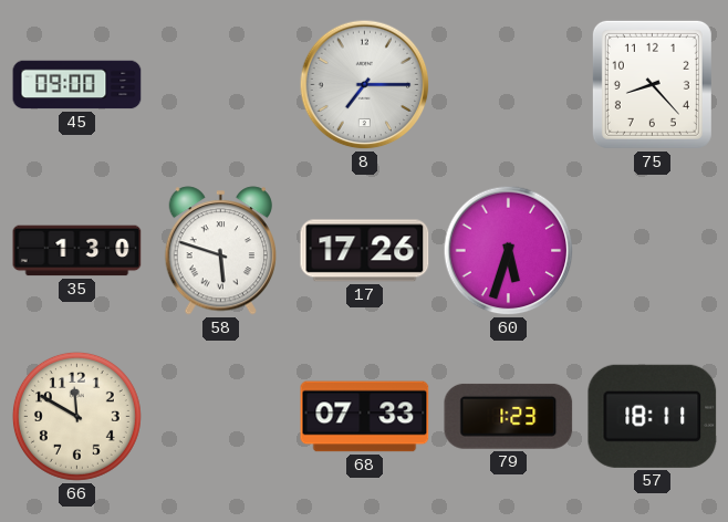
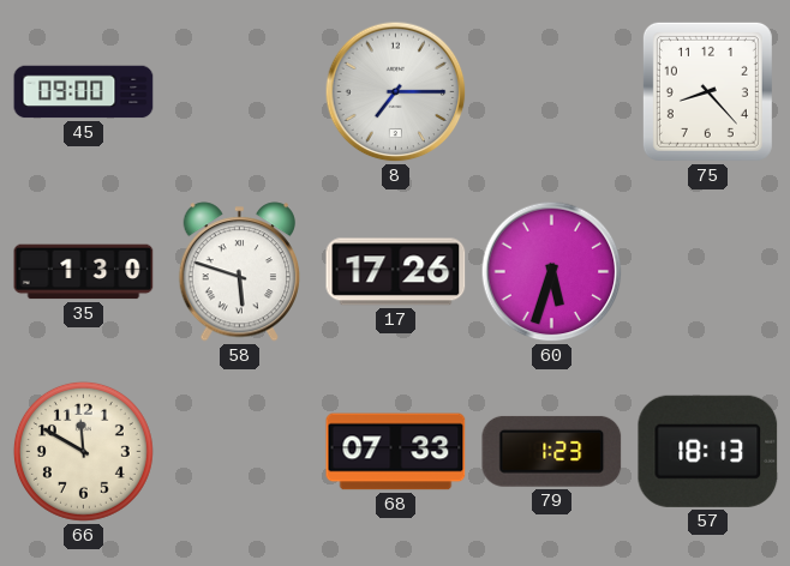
57: 18:11 -> 18:13
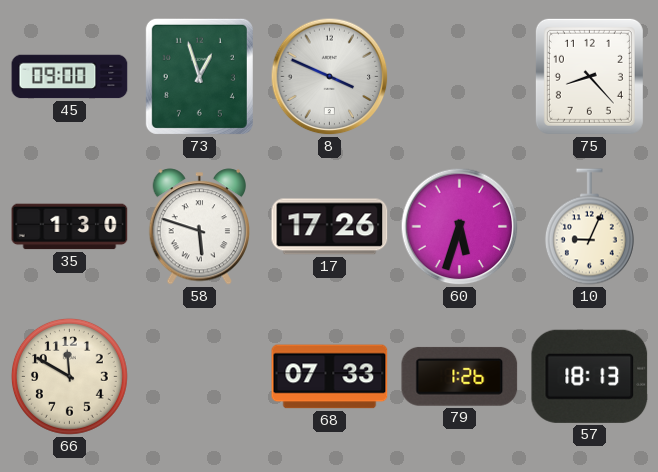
73: none -> 12:57
8: 7:15 -> 3:49
10: none -> 9:04
79: 1:23 -> 1:26
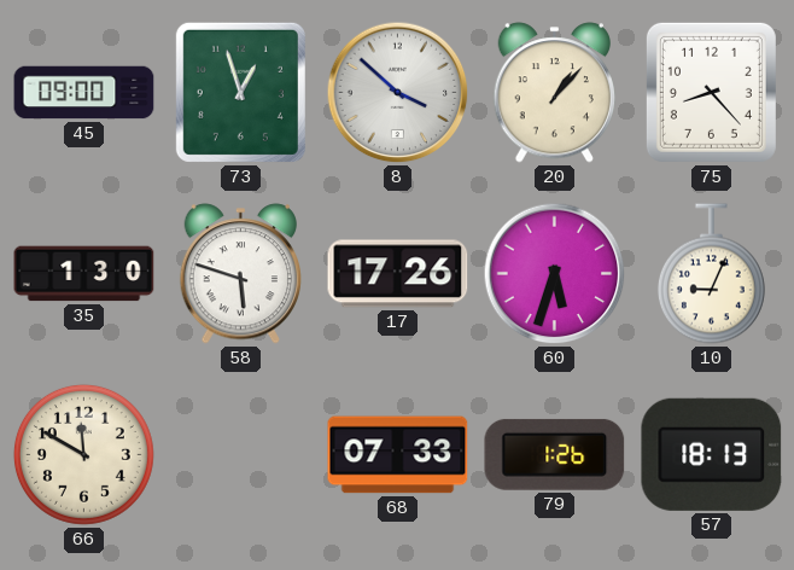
8: 3:49 -> 3:52
20: none -> 1:07
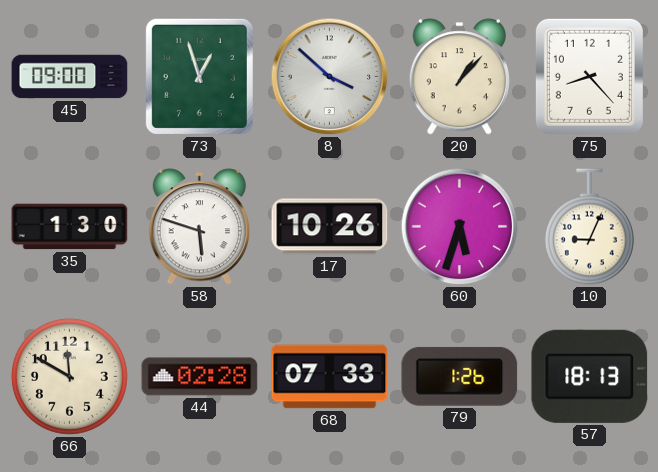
17: 17:26 -> 10:26
44: none -> 02:28
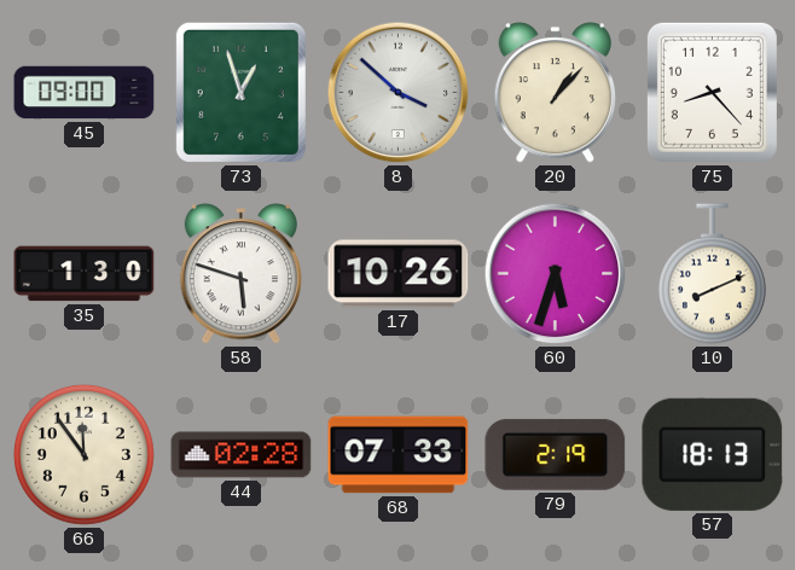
10: 9:04 -> 8:11
66: 11:50 -> 11:54
79: 1:26 -> 2:19
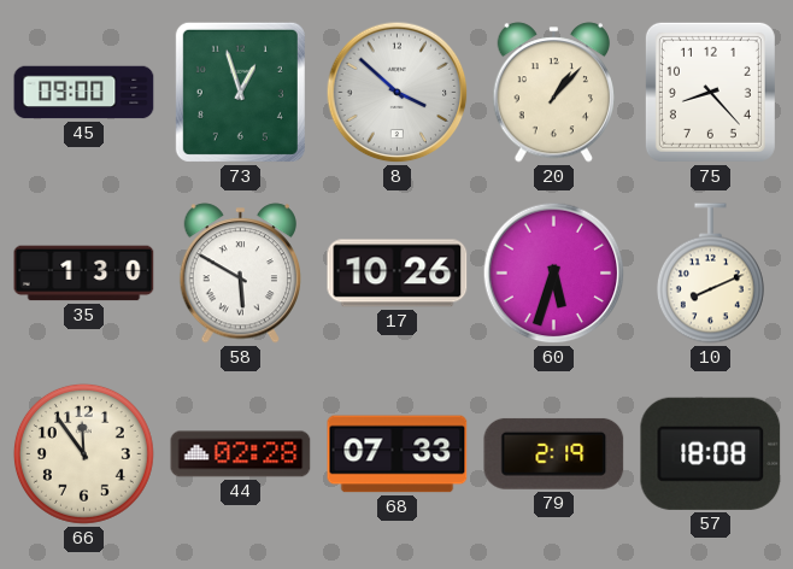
58: 5:48 -> 5:50
57: 18:13 -> 18:08
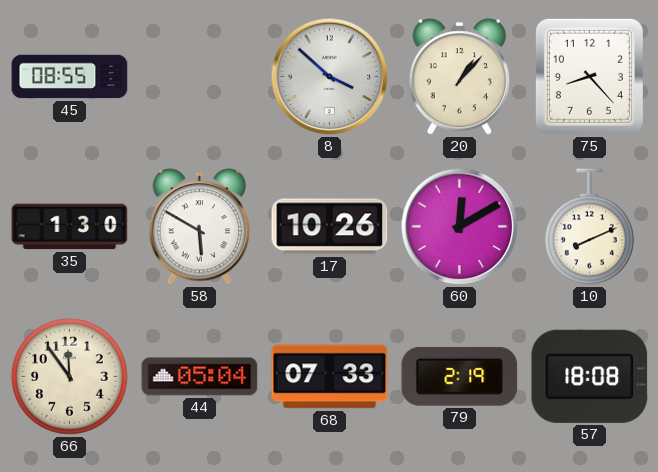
45: 09:00 -> 08:55
73: 12:57 -> none
60: 5:33 -> 12:10
44: 02:28 -> 05:04
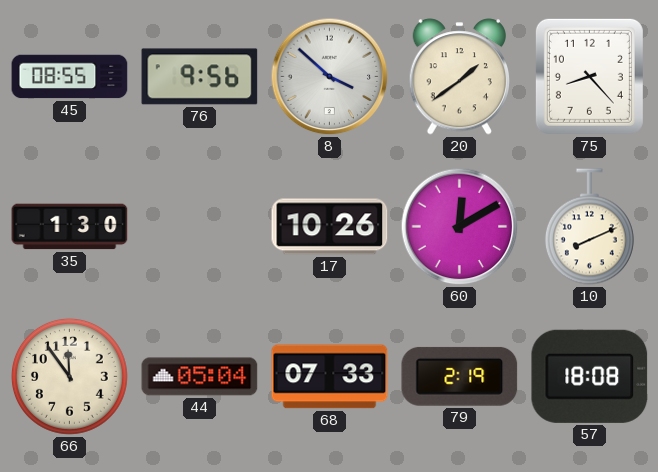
76: none -> 9:56
20: 1:07 -> 1:39
58: 5:50 -> none
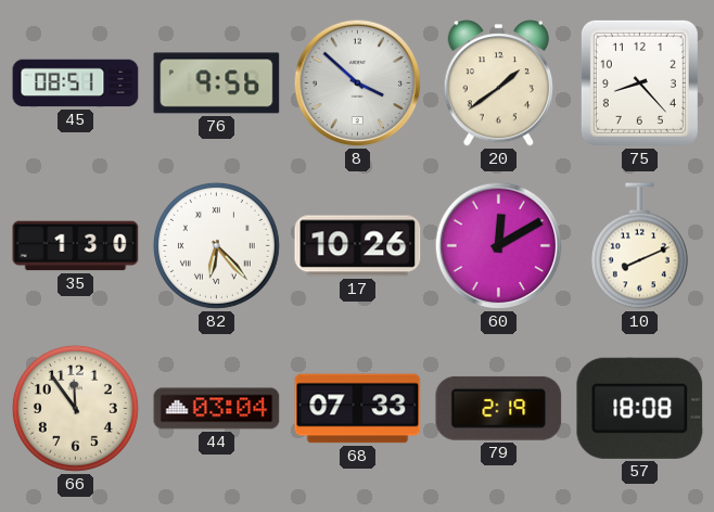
45: 08:55 -> 08:51
82: none -> 6:23
44: 05:04 -> 03:04
